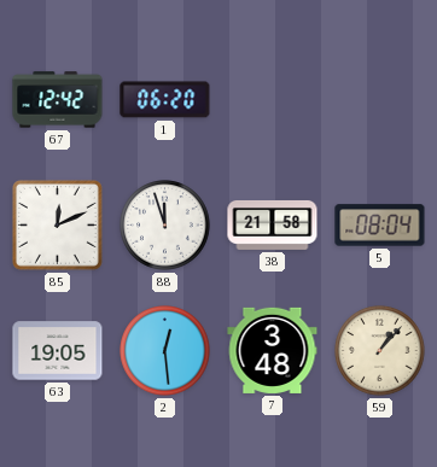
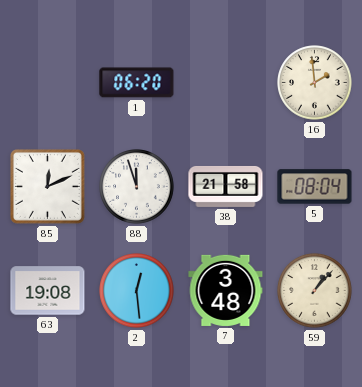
67: 12:42 -> none
16: none -> 1:59
63: 19:05 -> 19:08
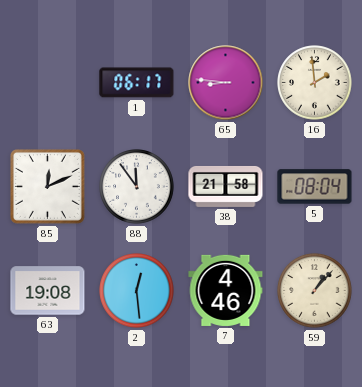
1: 06:20 -> 06:17
65: none -> 8:46
88: 11:57 -> 11:54
7: 3:48 -> 4:46
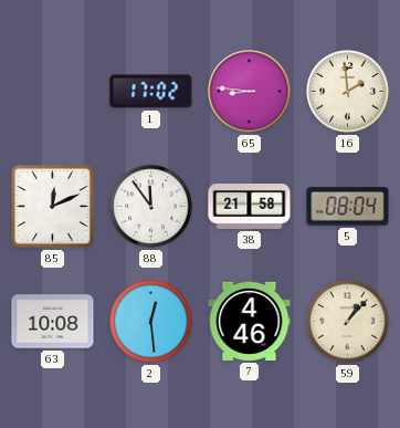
1: 06:17 -> 17:02
63: 19:08 -> 10:08
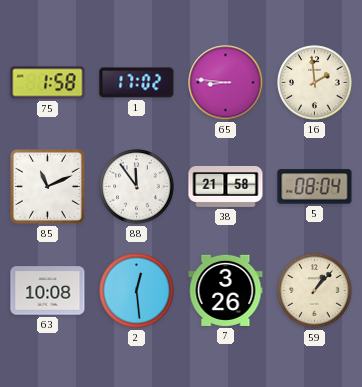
75: none -> 1:58
85: 12:11 -> 11:11
7: 4:46 -> 3:26
